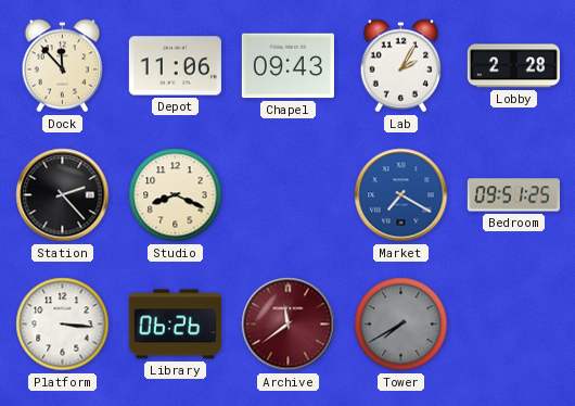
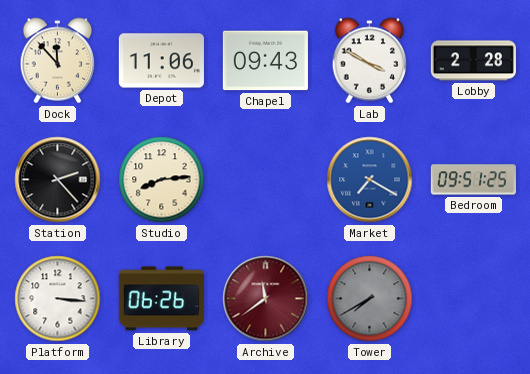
Lab: 2:05 -> 3:50
Studio: 8:19 -> 8:14
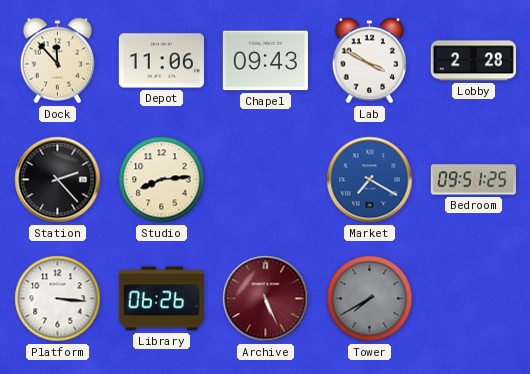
Archive: 11:39 -> 5:26
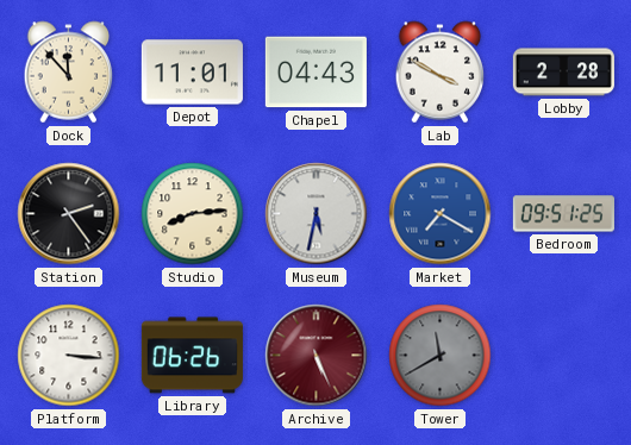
Depot: 11:06 -> 11:01
Chapel: 09:43 -> 04:43
Station: 2:23 -> 2:24
Museum: none -> 5:32
Tower: 7:40 -> 11:40
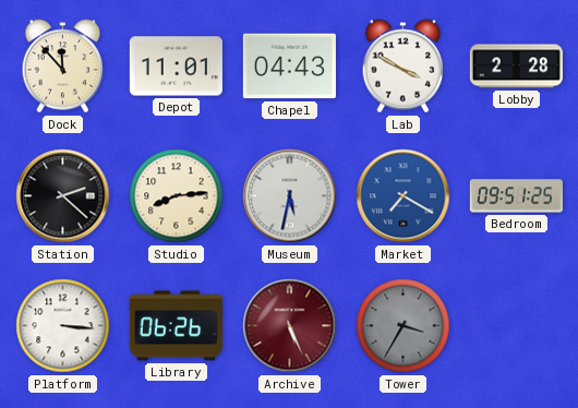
Station: 2:24 -> 2:22
Tower: 11:40 -> 3:35
